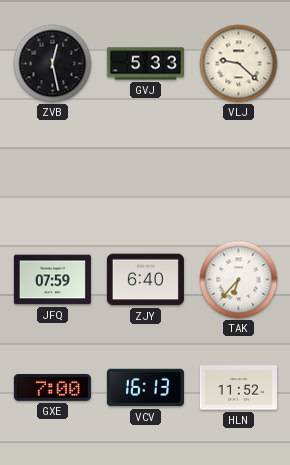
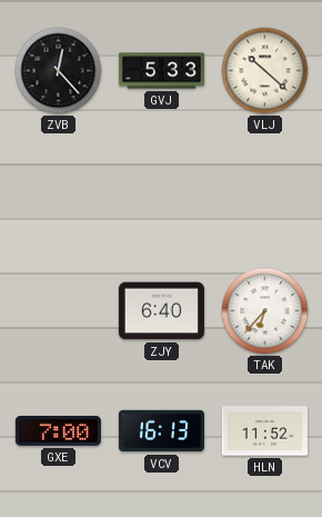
ZVB: 12:28 -> 12:23
VLJ: 9:22 -> 10:22
JFQ: 07:59 -> none
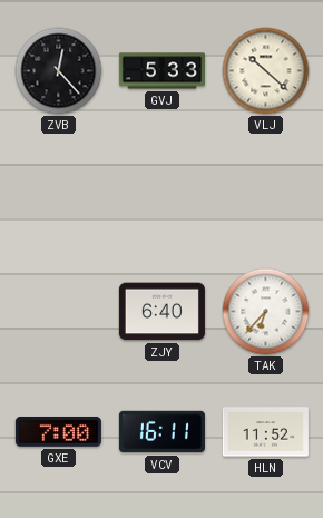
VCV: 16:13 -> 16:11
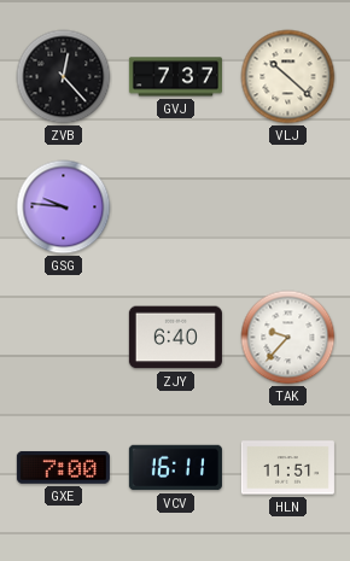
GVJ: 5:33 -> 7:37
GSG: none -> 9:46
TAK: 6:37 -> 9:37
HLN: 11:52 -> 11:51
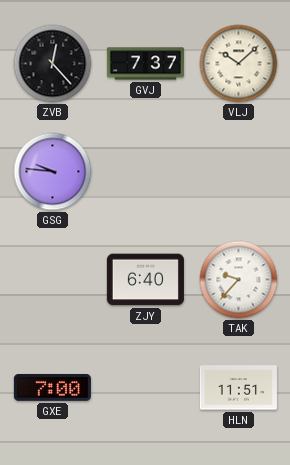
VLJ: 10:22 -> 10:08
VCV: 16:11 -> none
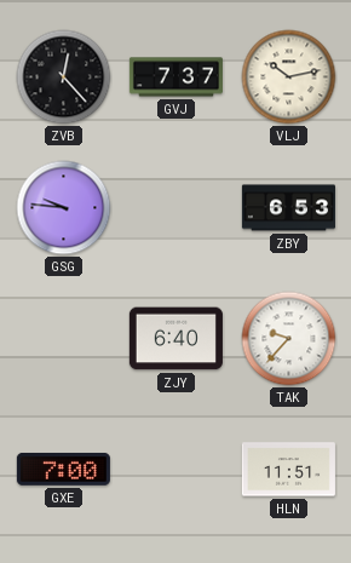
VLJ: 10:08 -> 10:13
ZBY: none -> 6:53
